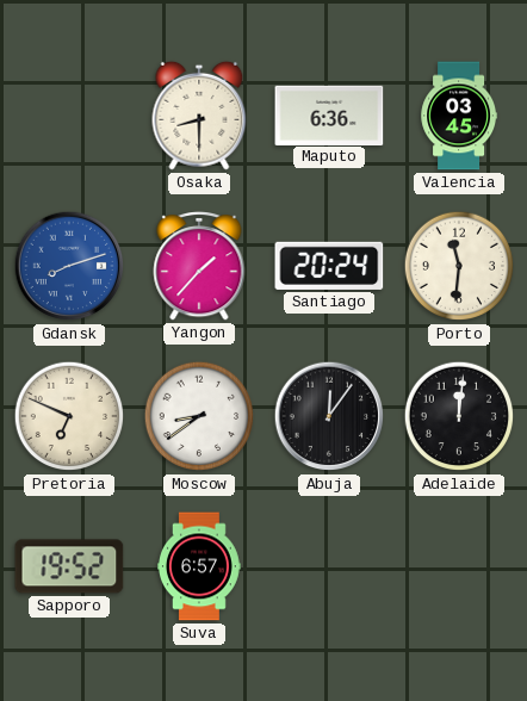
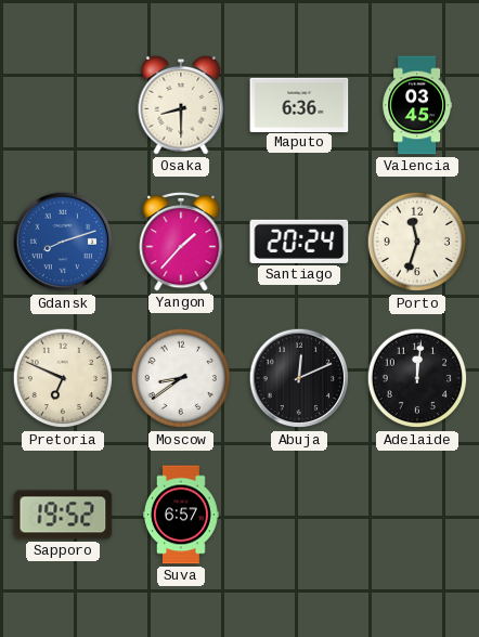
Porto: 11:31 -> 11:33
Abuja: 12:06 -> 12:11
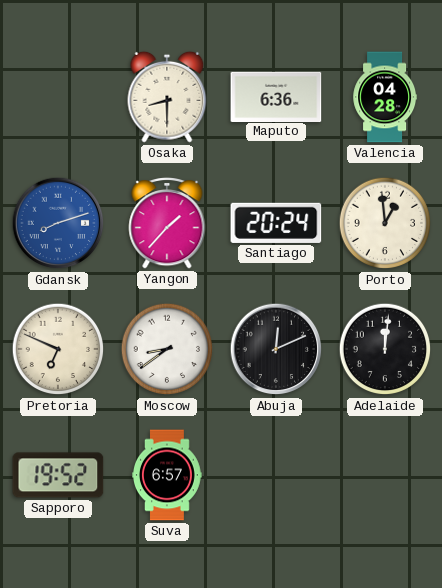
Valencia: 03:45 -> 04:28
Porto: 11:33 -> 12:59
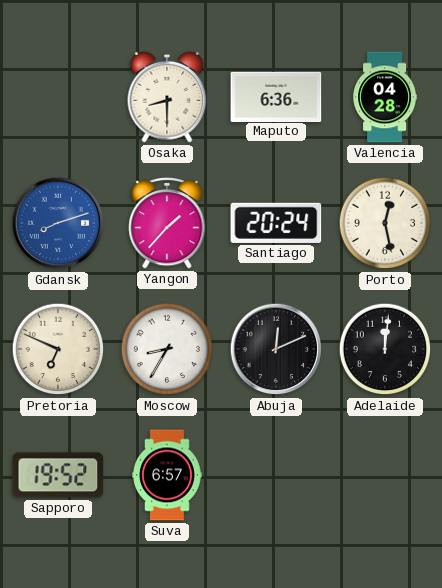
Porto: 12:59 -> 12:28
Moscow: 8:39 -> 8:35
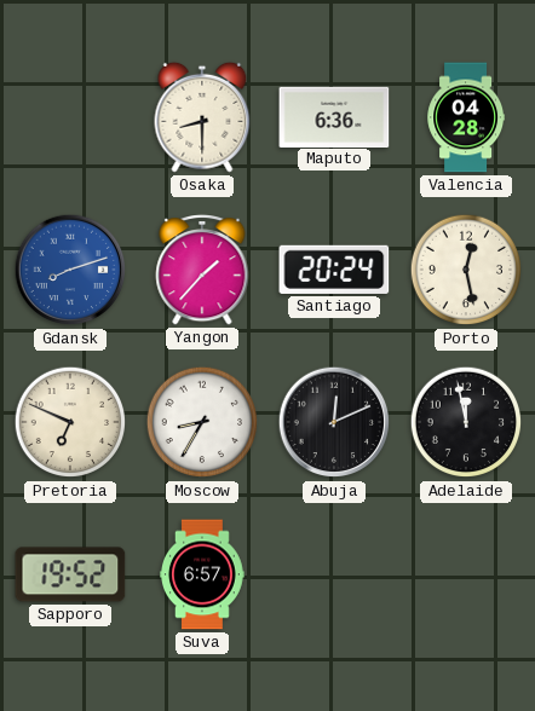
Adelaide: 12:01 -> 11:58
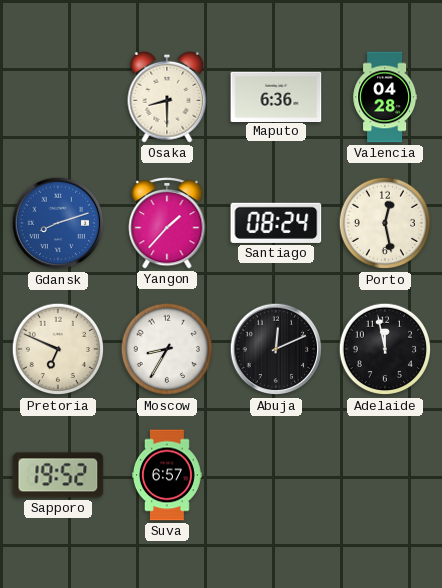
Santiago: 20:24 -> 08:24
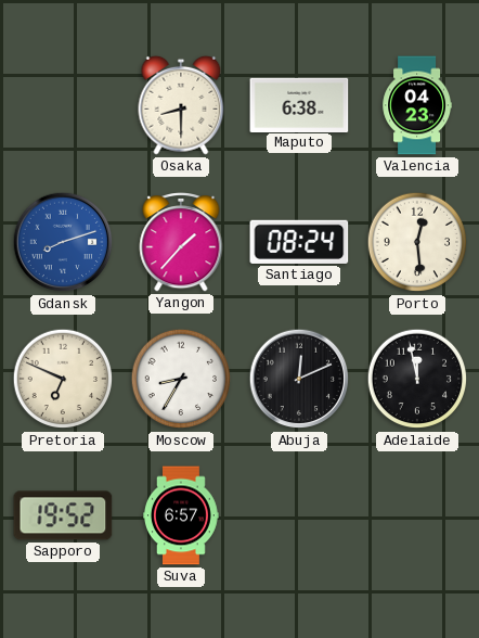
Maputo: 6:36 -> 6:38
Valencia: 04:28 -> 04:23
Porto: 12:28 -> 12:29
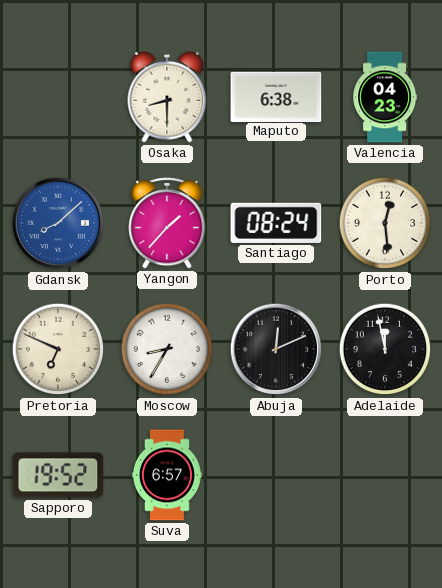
Gdansk: 8:12 -> 8:08
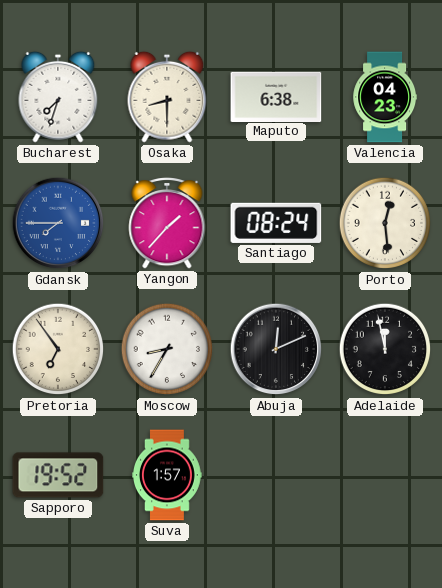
Bucharest: none -> 7:33
Gdansk: 8:08 -> 7:45
Pretoria: 6:49 -> 6:54
Suva: 6:57 -> 1:57
